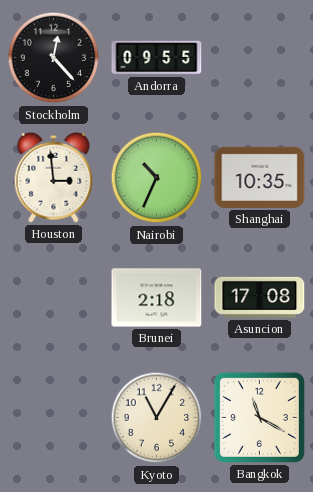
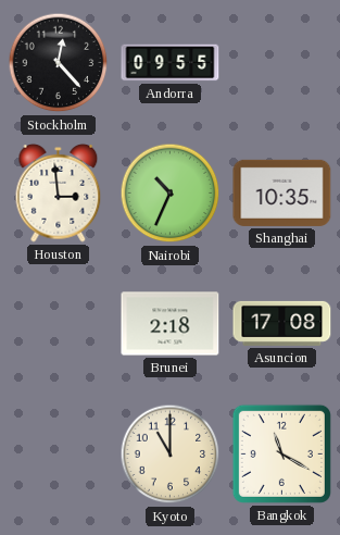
Kyoto: 11:05 -> 11:00
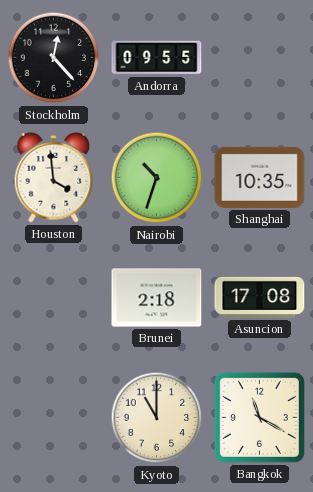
Houston: 2:59 -> 3:59
Nairobi: 10:34 -> 10:33
